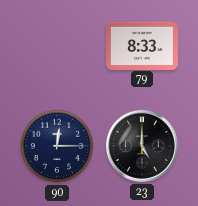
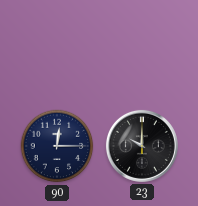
79: 8:33 -> none
23: 5:00 -> 10:00
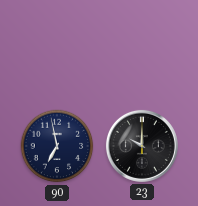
90: 12:15 -> 6:58
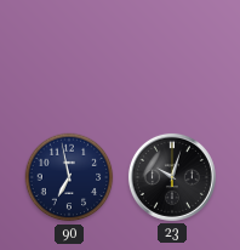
23: 10:00 -> 10:03
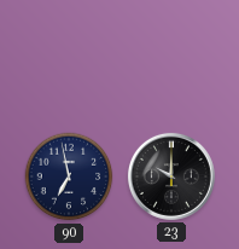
23: 10:03 -> 10:00
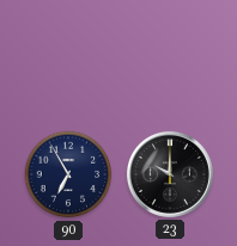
90: 6:58 -> 6:55
